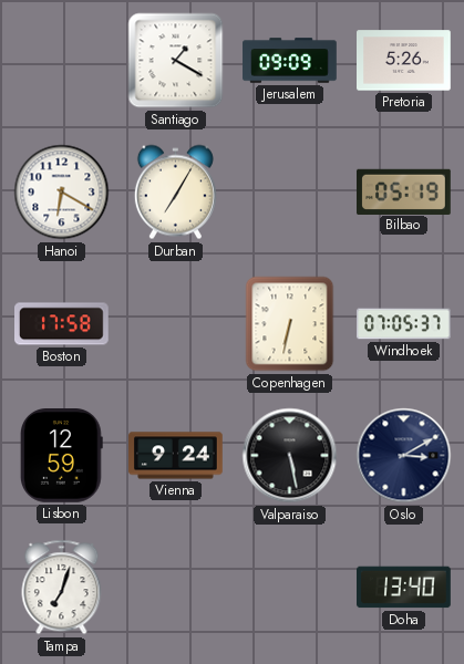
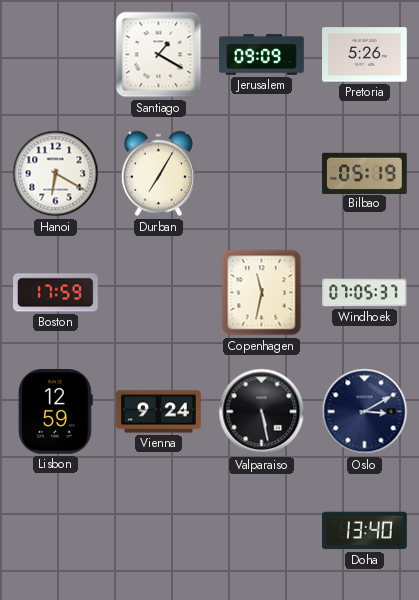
Boston: 17:58 -> 17:59
Copenhagen: 6:32 -> 11:32
Tampa: 7:03 -> none
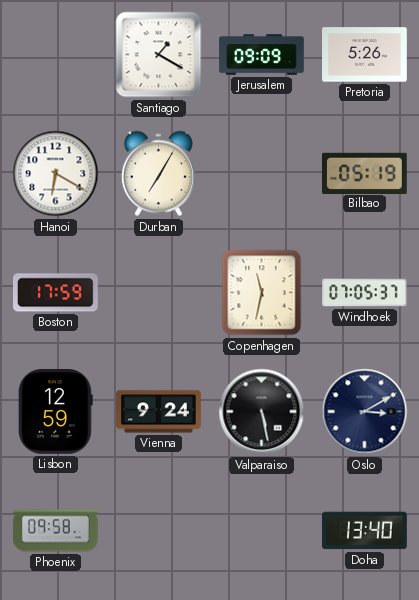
Phoenix: none -> 09:58
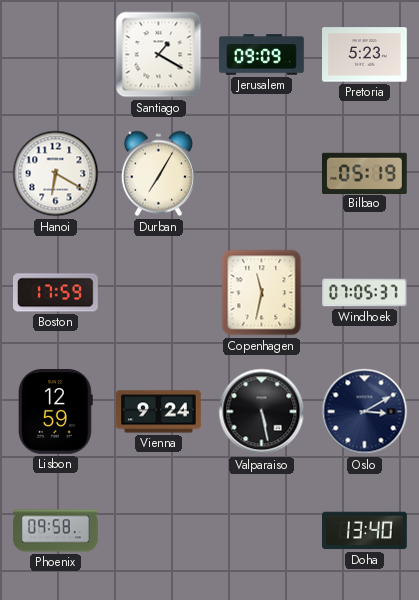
Pretoria: 5:26 -> 5:23
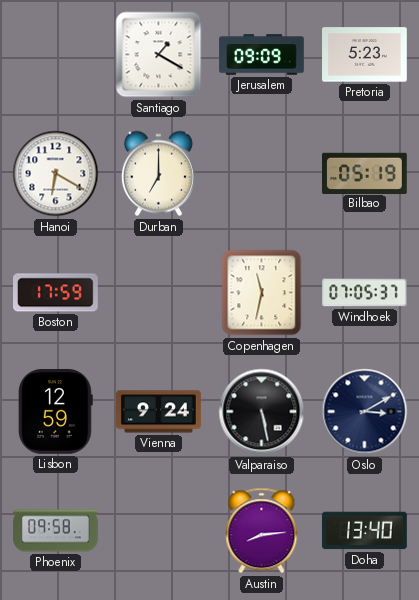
Durban: 7:05 -> 7:00
Austin: none -> 8:14
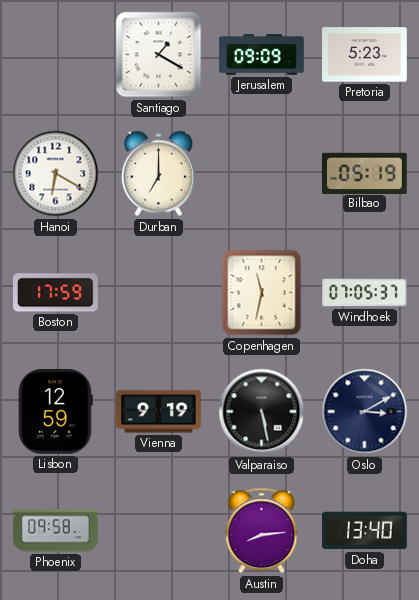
Vienna: 9:24 -> 9:19
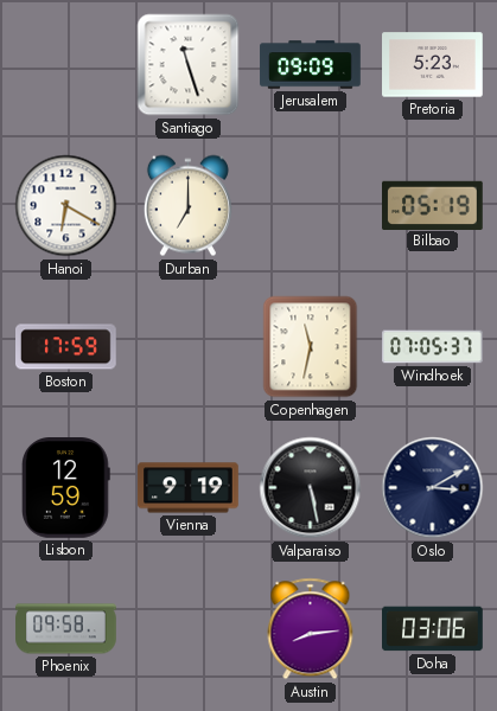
Santiago: 1:20 -> 11:27
Doha: 13:40 -> 03:06
